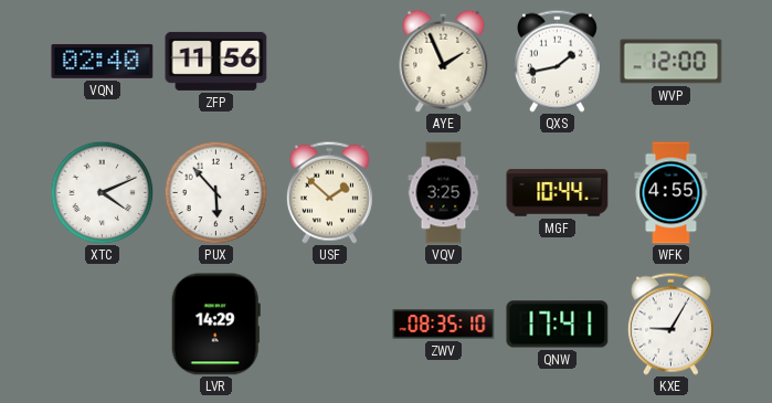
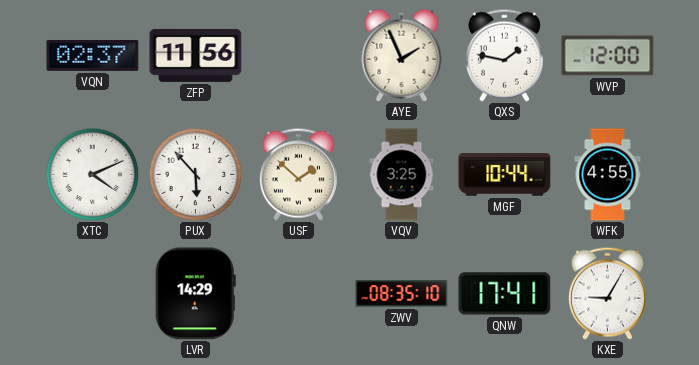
VQN: 02:40 -> 02:37
QXS: 1:43 -> 1:47
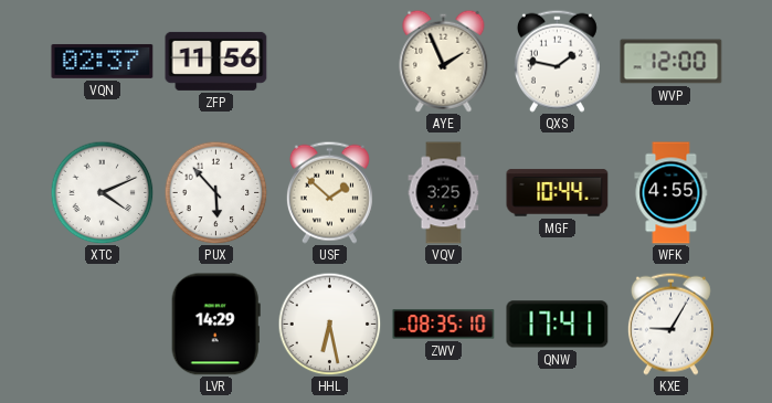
HHL: none -> 6:28
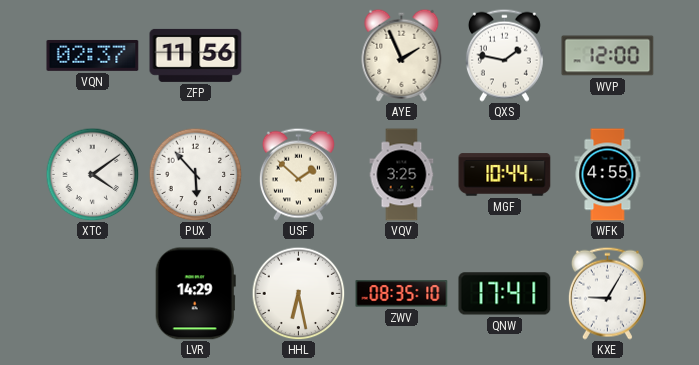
XTC: 4:11 -> 4:09
